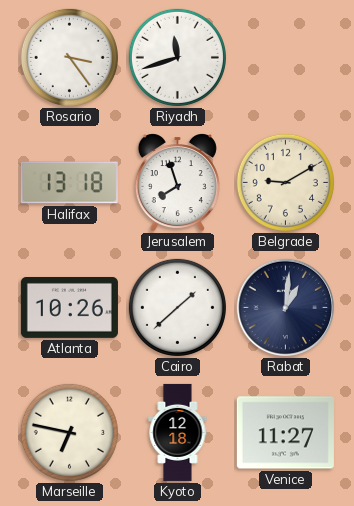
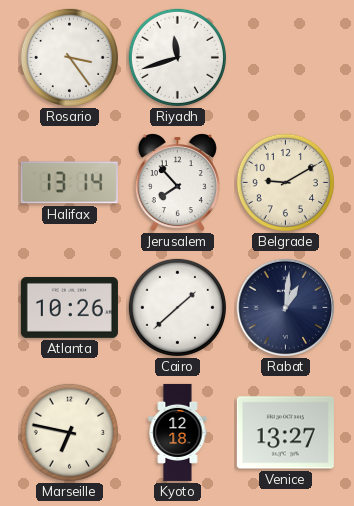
Halifax: 13:18 -> 13:14
Jerusalem: 7:57 -> 7:53
Venice: 11:27 -> 13:27
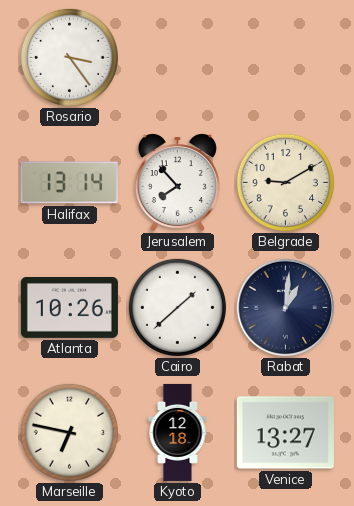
Riyadh: 11:42 -> none
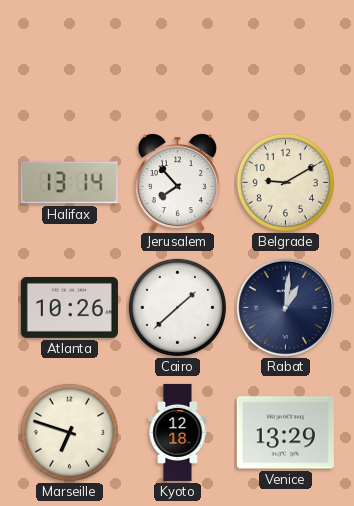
Rosario: 3:24 -> none
Marseille: 6:47 -> 6:48
Venice: 13:27 -> 13:29
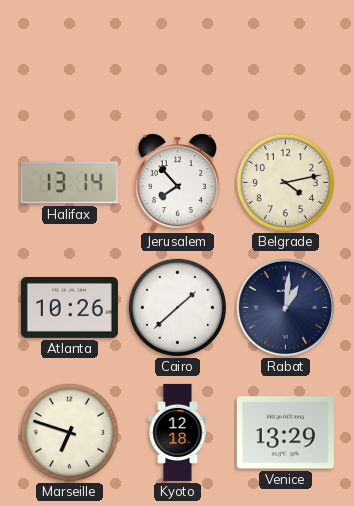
Belgrade: 9:10 -> 4:13
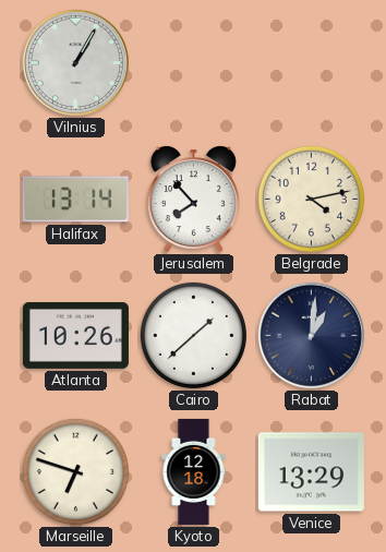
Vilnius: none -> 1:05
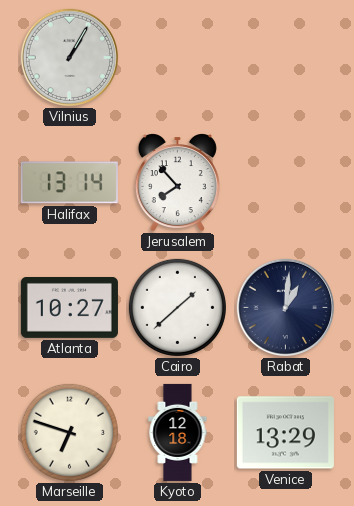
Belgrade: 4:13 -> none
Atlanta: 10:26 -> 10:27
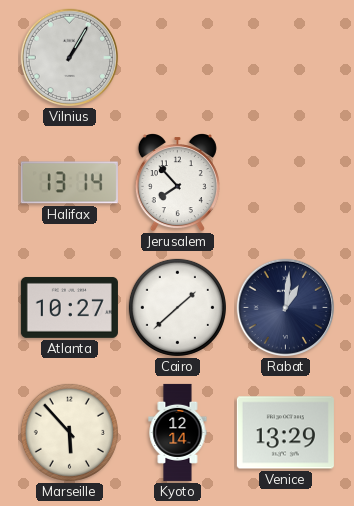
Marseille: 6:48 -> 5:53
Kyoto: 12:18 -> 12:14
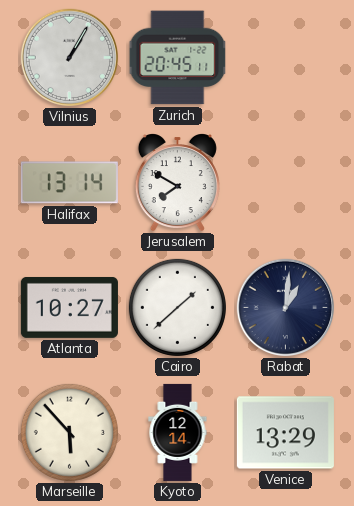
Zurich: none -> 20:45
Jerusalem: 7:53 -> 7:50
